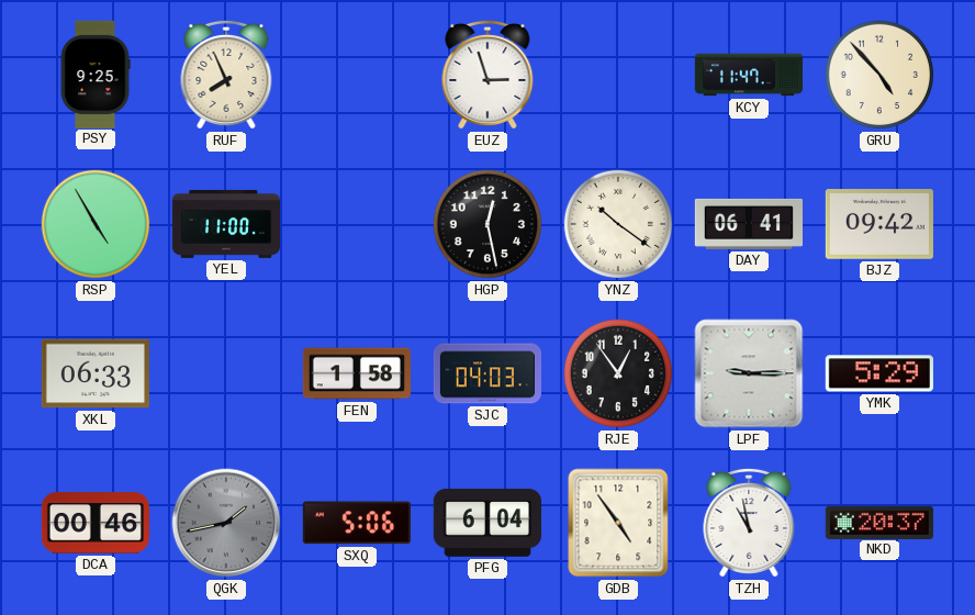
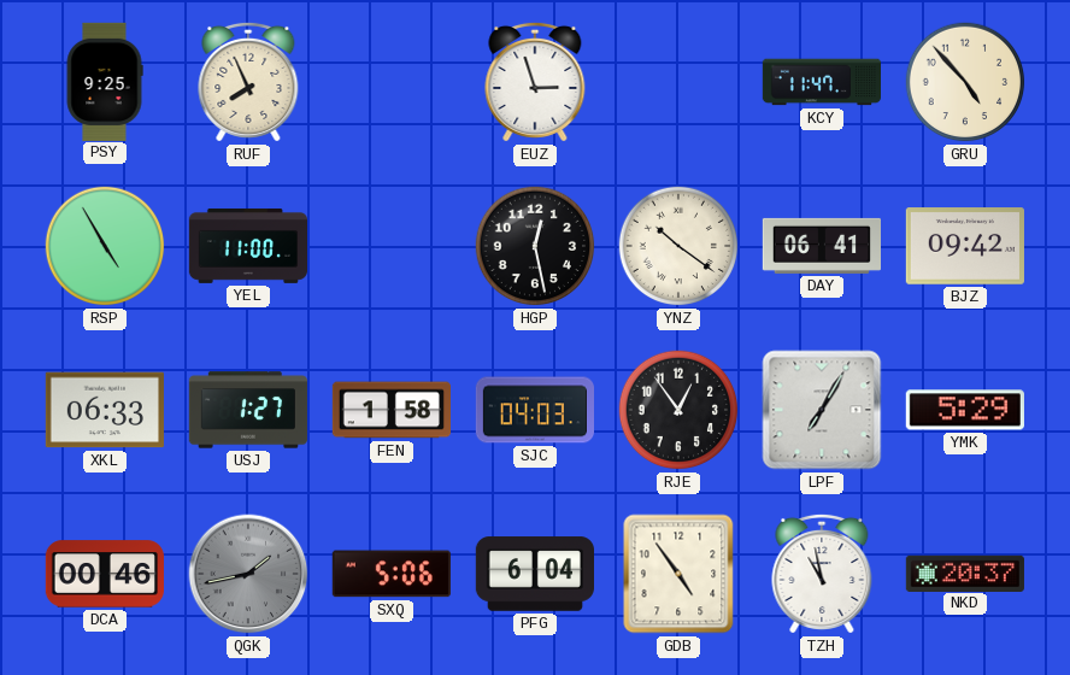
USJ: none -> 1:27
LPF: 9:15 -> 7:05
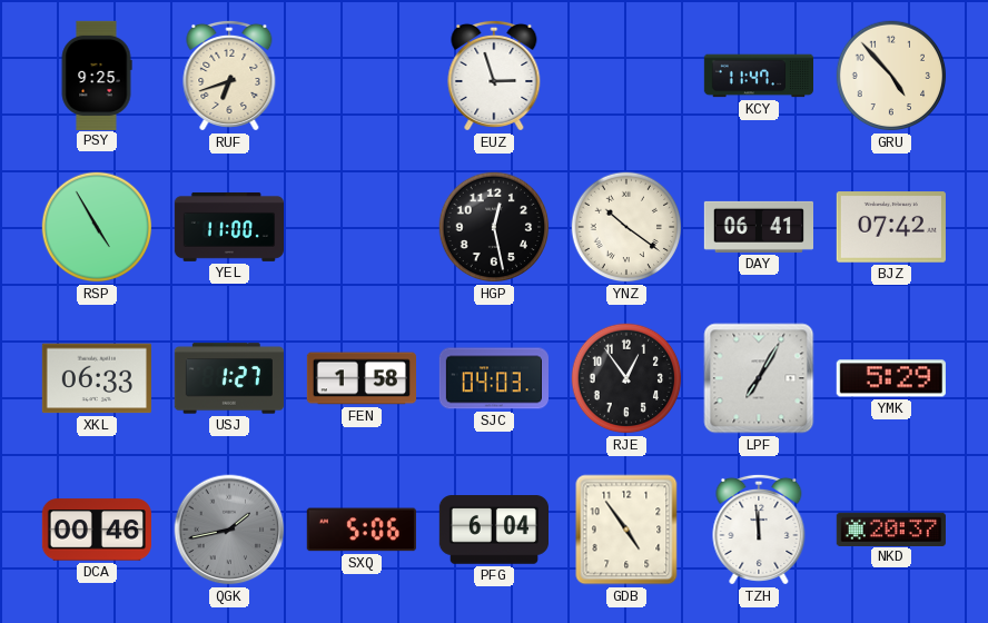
RUF: 7:56 -> 6:42
BJZ: 09:42 -> 07:42
TZH: 10:58 -> 11:59
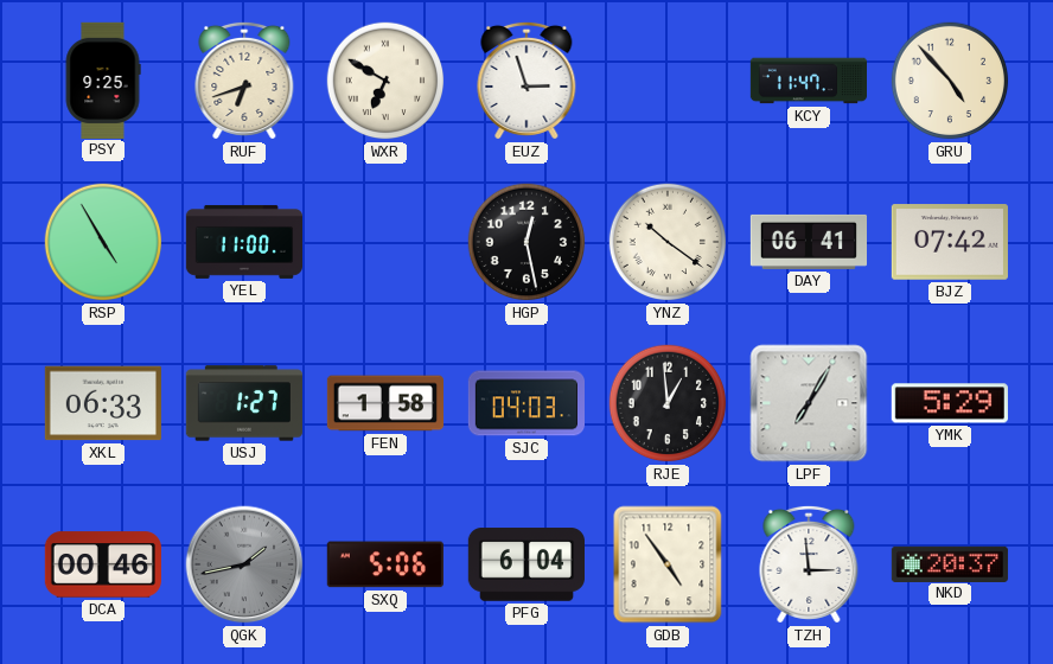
WXR: none -> 6:50
RJE: 12:54 -> 12:59
TZH: 11:59 -> 2:59
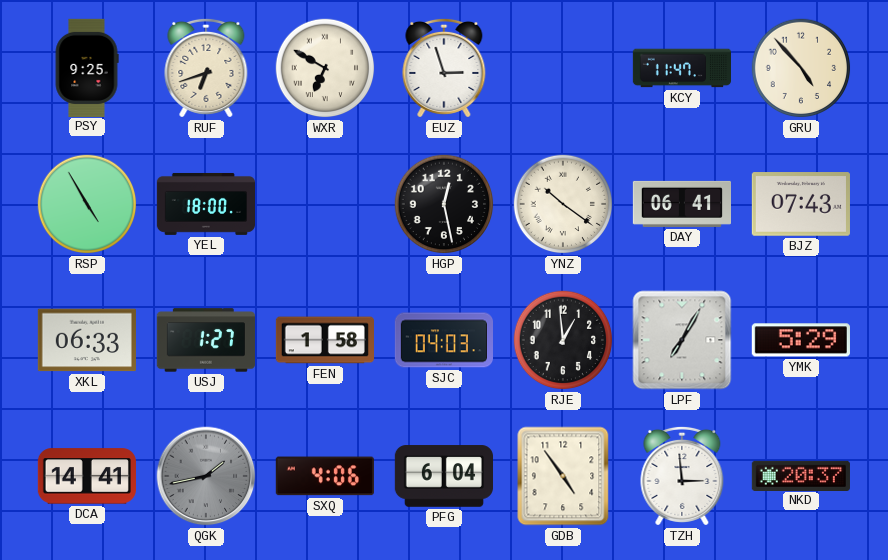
YEL: 11:00 -> 18:00
BJZ: 07:42 -> 07:43
DCA: 00:46 -> 14:41
SXQ: 5:06 -> 4:06
